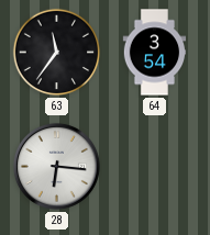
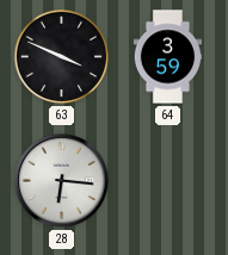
63: 11:36 -> 3:49
64: 3:54 -> 3:59
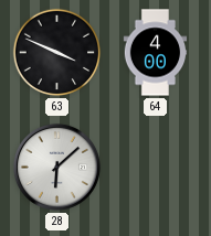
64: 3:59 -> 4:00
28: 6:16 -> 6:08
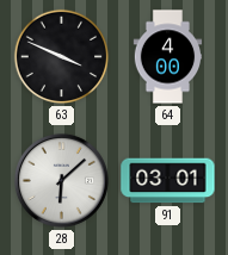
91: none -> 03:01
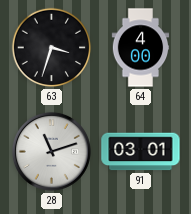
63: 3:49 -> 3:33
28: 6:08 -> 11:12
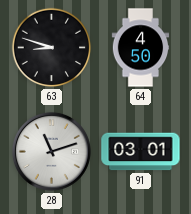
63: 3:33 -> 8:48
64: 4:00 -> 4:50
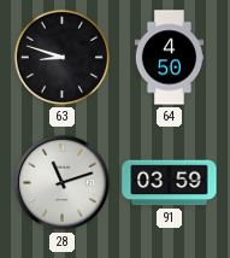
91: 03:01 -> 03:59
